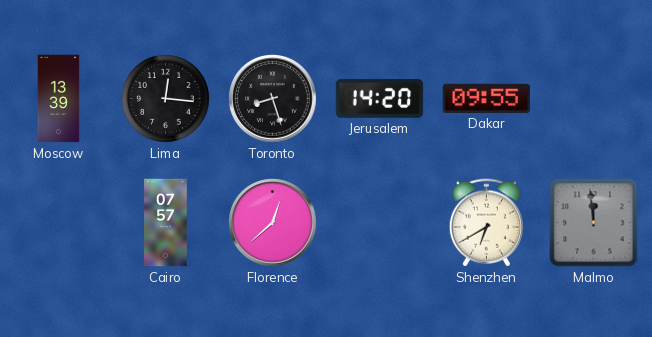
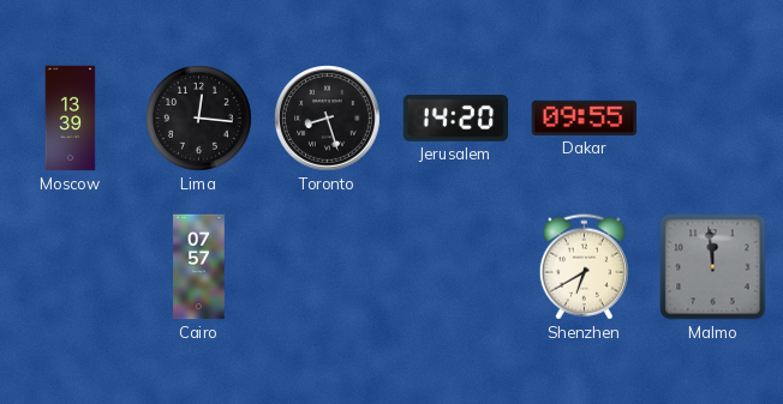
Florence: 12:38 -> none
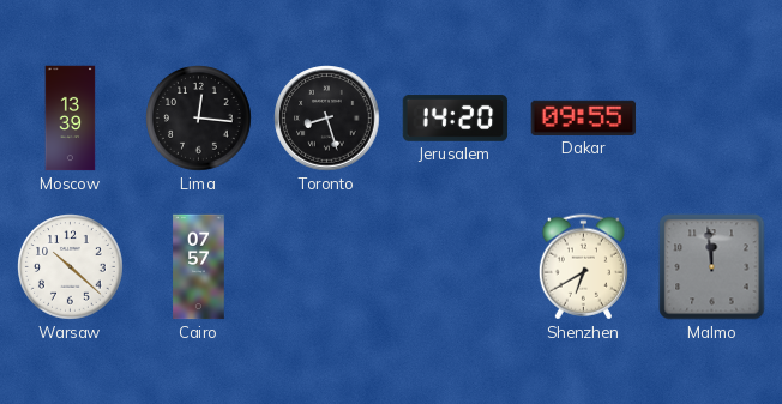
Warsaw: none -> 10:22
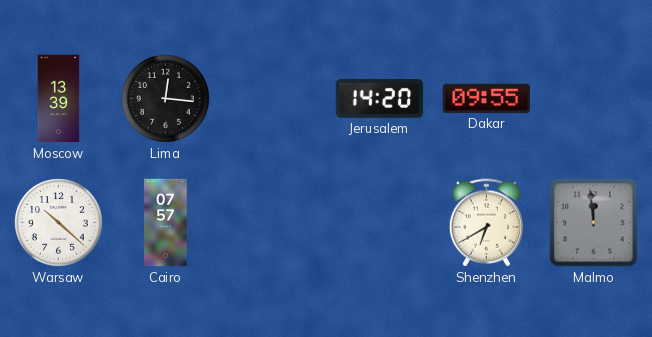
Toronto: 8:27 -> none
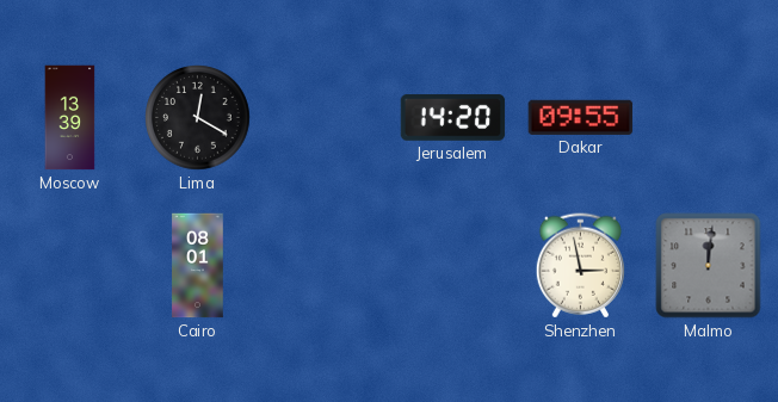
Lima: 12:16 -> 12:20
Warsaw: 10:22 -> none
Cairo: 07:57 -> 08:01
Shenzhen: 6:40 -> 2:58
Malmo: 11:59 -> 12:01
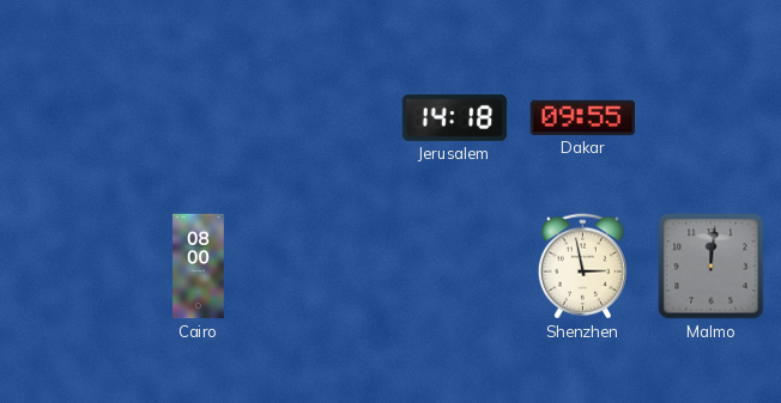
Moscow: 13:39 -> none
Lima: 12:20 -> none
Jerusalem: 14:20 -> 14:18
Cairo: 08:01 -> 08:00
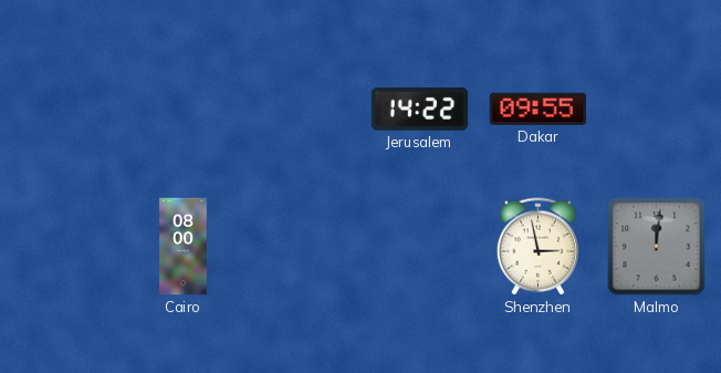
Jerusalem: 14:18 -> 14:22
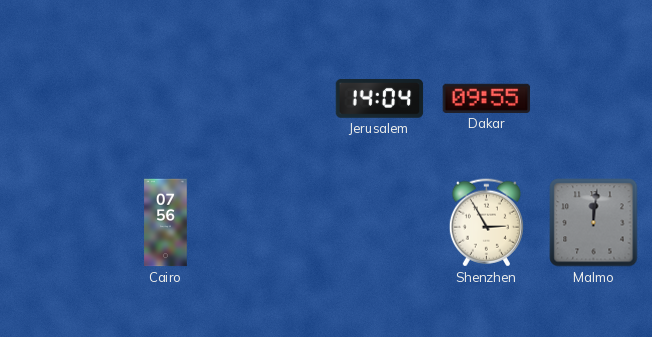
Jerusalem: 14:22 -> 14:04
Cairo: 08:00 -> 07:56
Shenzhen: 2:58 -> 2:55
